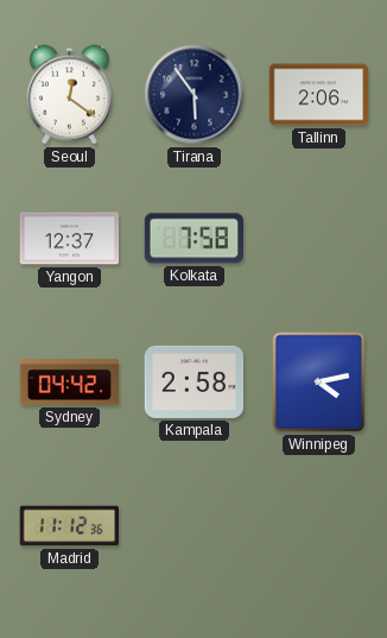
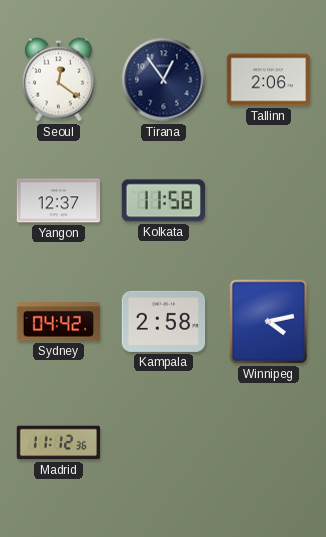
Tirana: 5:54 -> 12:54
Kolkata: 7:58 -> 11:58
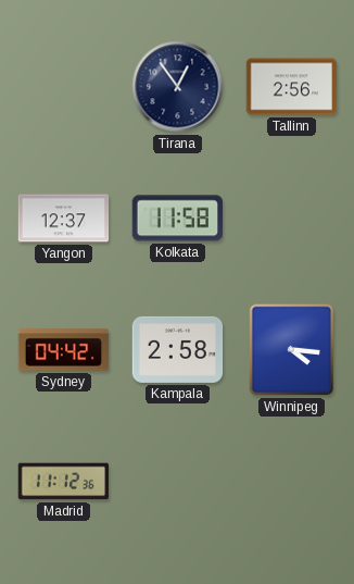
Seoul: 12:21 -> none
Tallinn: 2:06 -> 2:56
Winnipeg: 4:13 -> 4:16
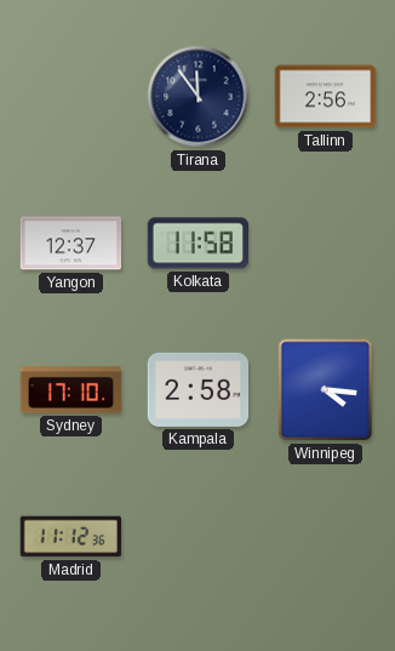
Tirana: 12:54 -> 11:54
Sydney: 04:42 -> 17:10
